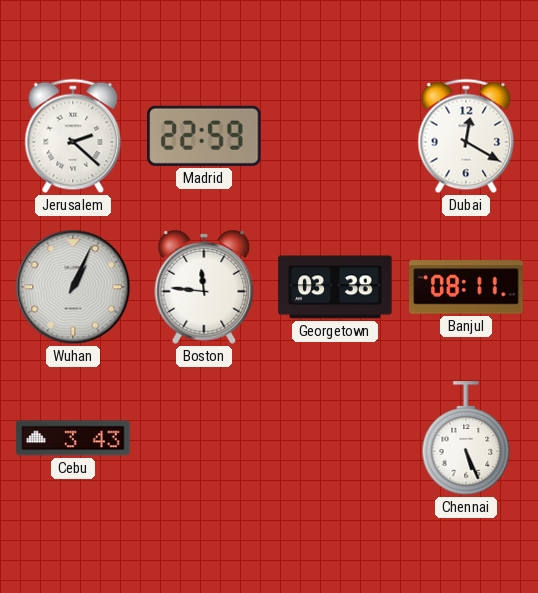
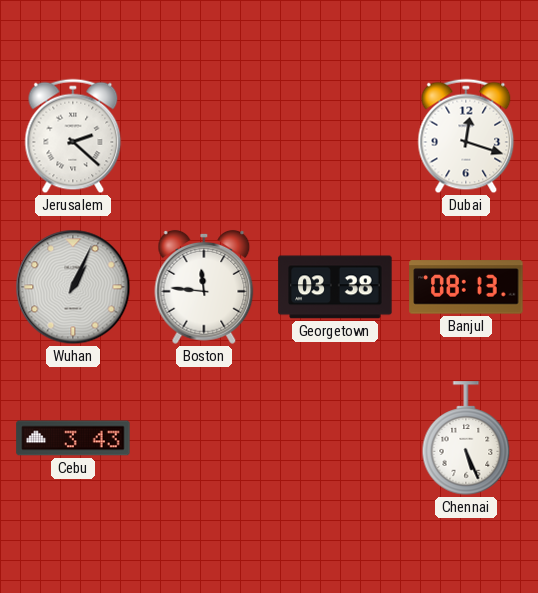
Madrid: 22:59 -> none
Dubai: 12:20 -> 12:18
Banjul: 08:11 -> 08:13
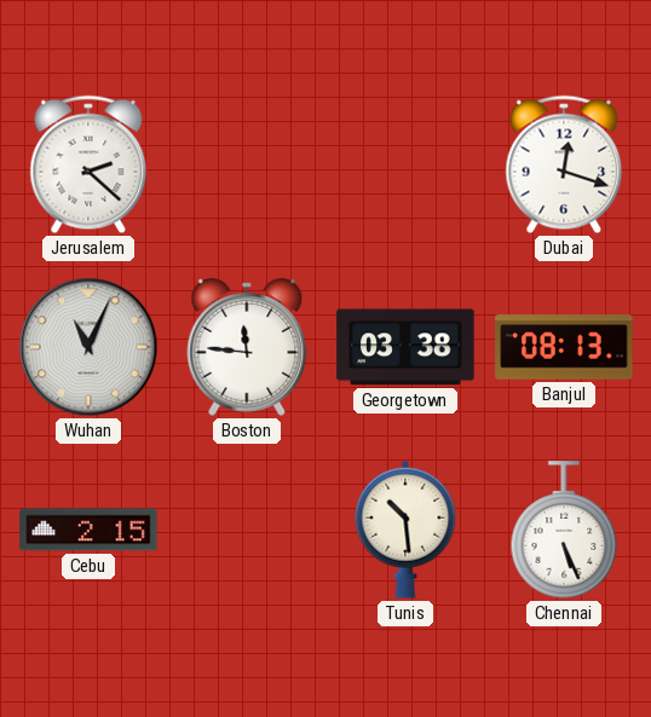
Wuhan: 1:04 -> 11:04
Cebu: 3:43 -> 2:15
Tunis: none -> 10:29
